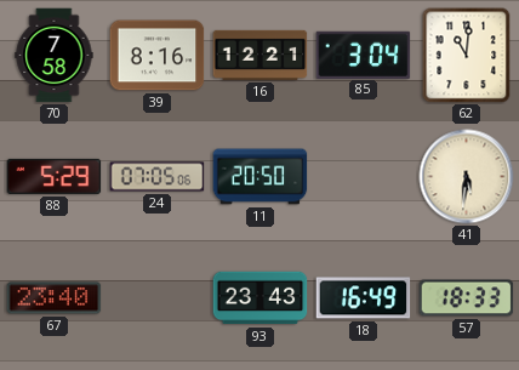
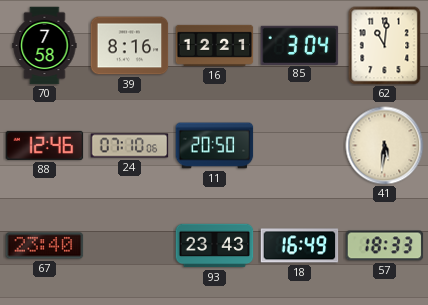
88: 5:29 -> 12:46
24: 07:05 -> 07:10
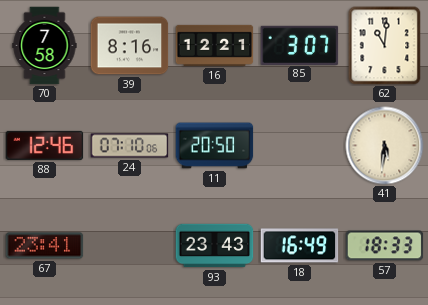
85: 3:04 -> 3:07
67: 23:40 -> 23:41
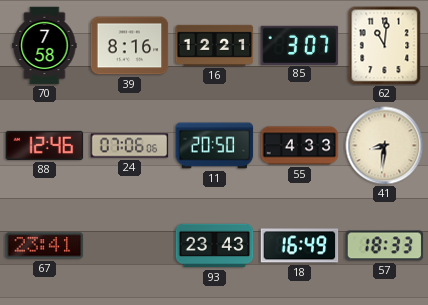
24: 07:10 -> 07:06
55: none -> 4:33
41: 5:31 -> 8:31
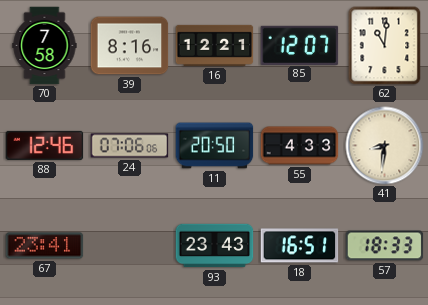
85: 3:07 -> 12:07
18: 16:49 -> 16:51
